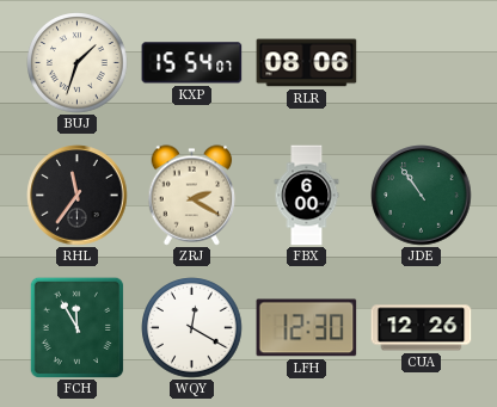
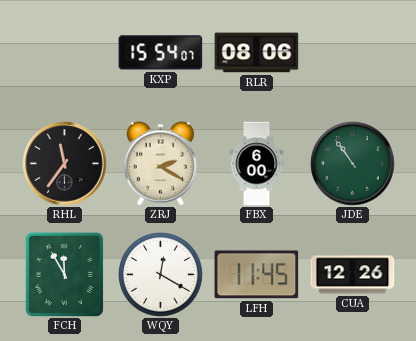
BUJ: 1:33 -> none
LFH: 12:30 -> 11:45
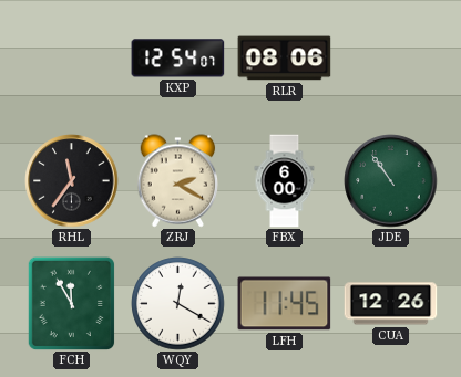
KXP: 15:54 -> 12:54
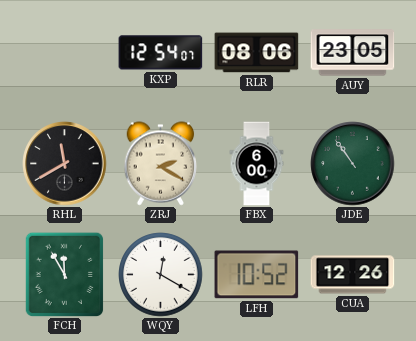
AUY: none -> 23:05
RHL: 11:36 -> 11:40
LFH: 11:45 -> 10:52
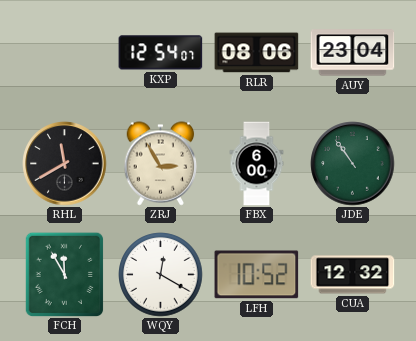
AUY: 23:05 -> 23:04
ZRJ: 2:20 -> 2:55
CUA: 12:26 -> 12:32
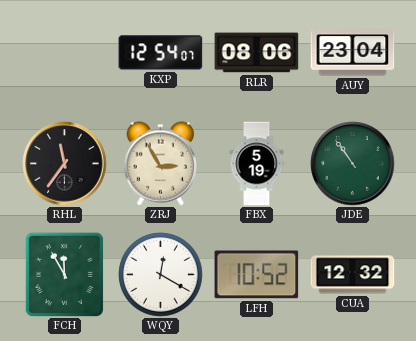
RHL: 11:40 -> 11:36
FBX: 6:00 -> 5:19
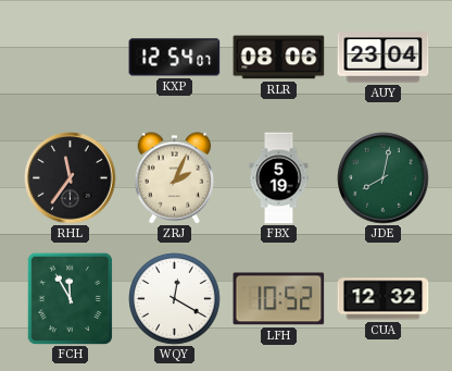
ZRJ: 2:55 -> 2:04
JDE: 10:54 -> 8:02
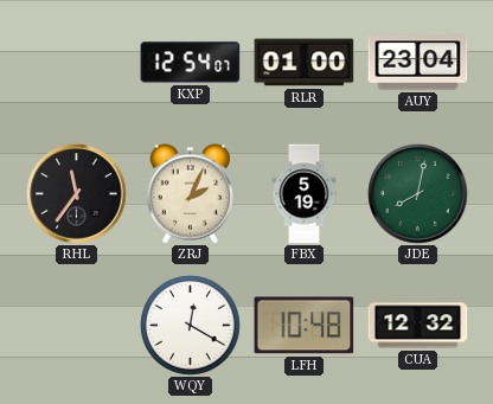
RLR: 08:06 -> 01:00
FCH: 11:55 -> none
LFH: 10:52 -> 10:48
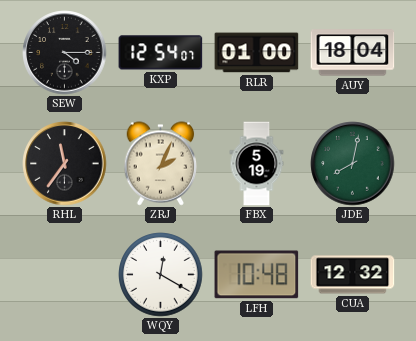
SEW: none -> 4:15
AUY: 23:04 -> 18:04
